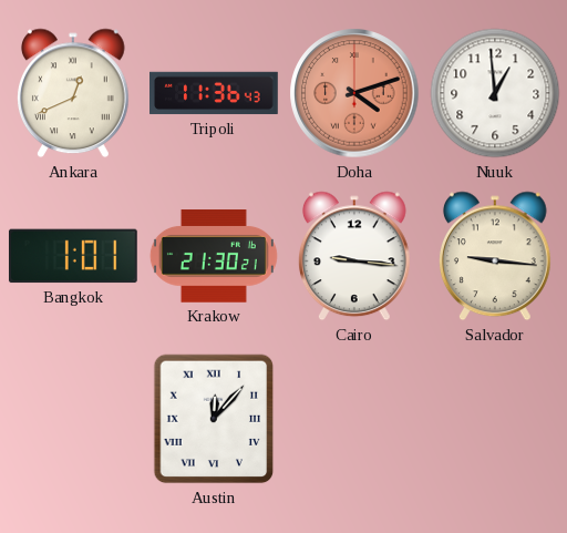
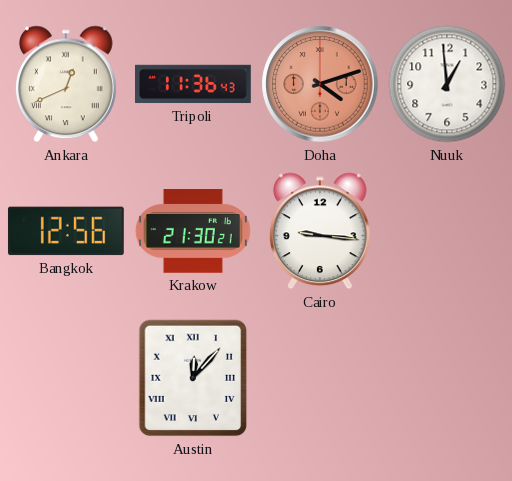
Bangkok: 1:01 -> 12:56
Salvador: 9:16 -> none
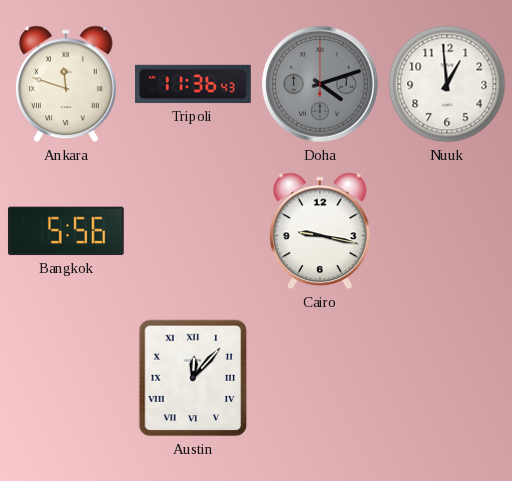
Ankara: 12:41 -> 11:48
Doha dial: salmon -> grey
Bangkok: 12:56 -> 5:56
Krakow: 21:30 -> none
Cairo: 9:16 -> 9:17
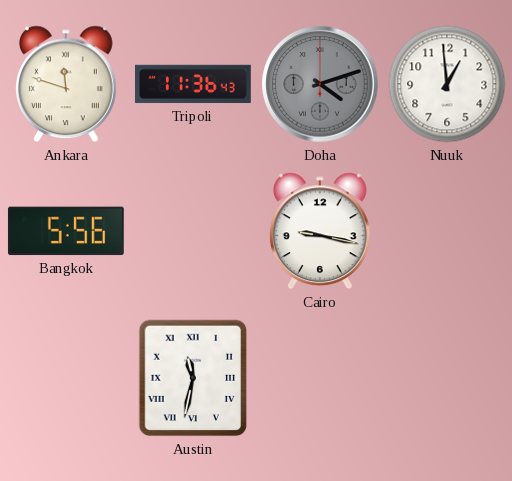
Austin: 12:07 -> 11:32
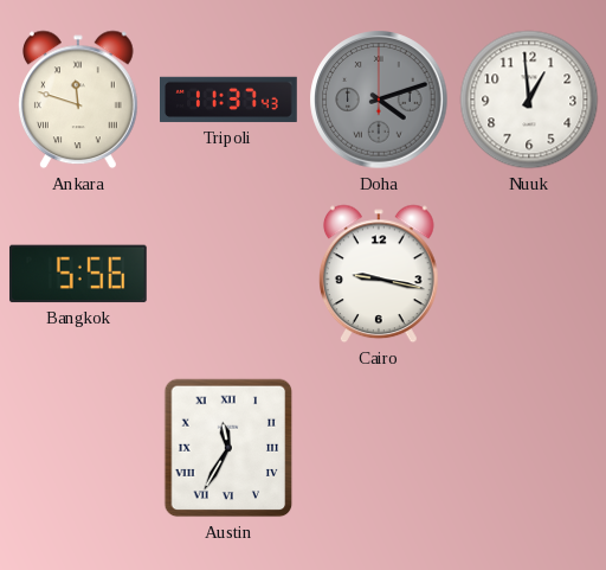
Tripoli: 11:36 -> 11:37
Austin: 11:32 -> 11:35
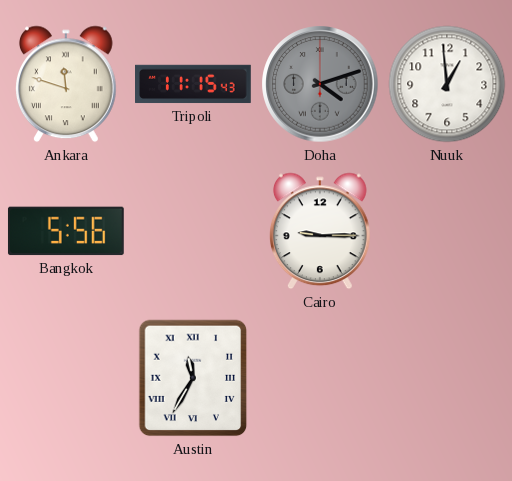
Tripoli: 11:37 -> 11:15
Cairo: 9:17 -> 9:15
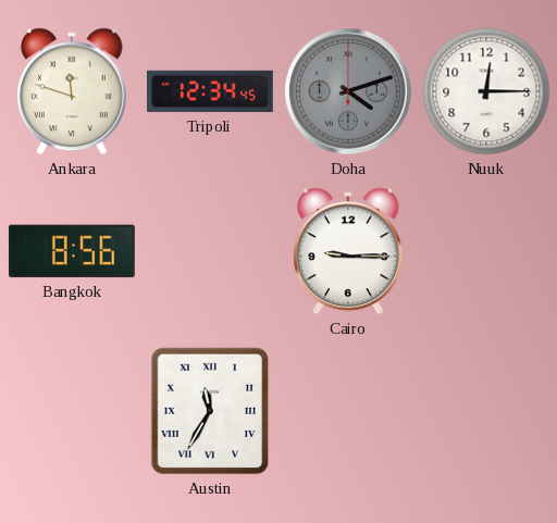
Tripoli: 11:15 -> 12:34
Nuuk: 12:59 -> 12:15
Bangkok: 5:56 -> 8:56
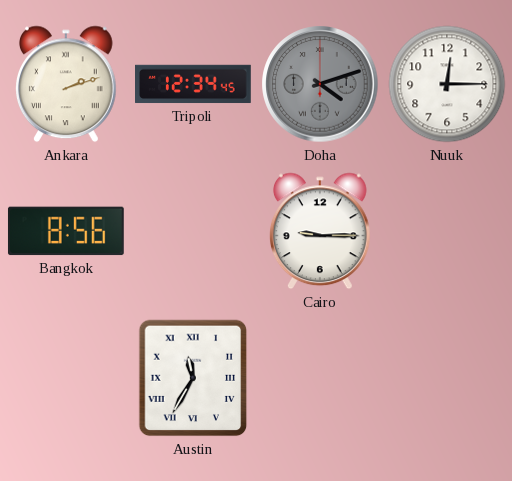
Ankara: 11:48 -> 2:12
